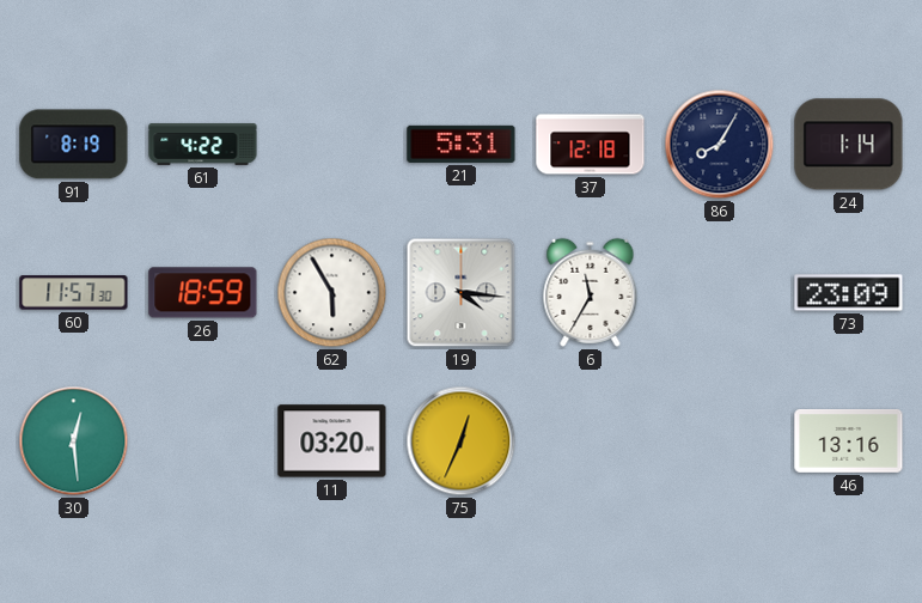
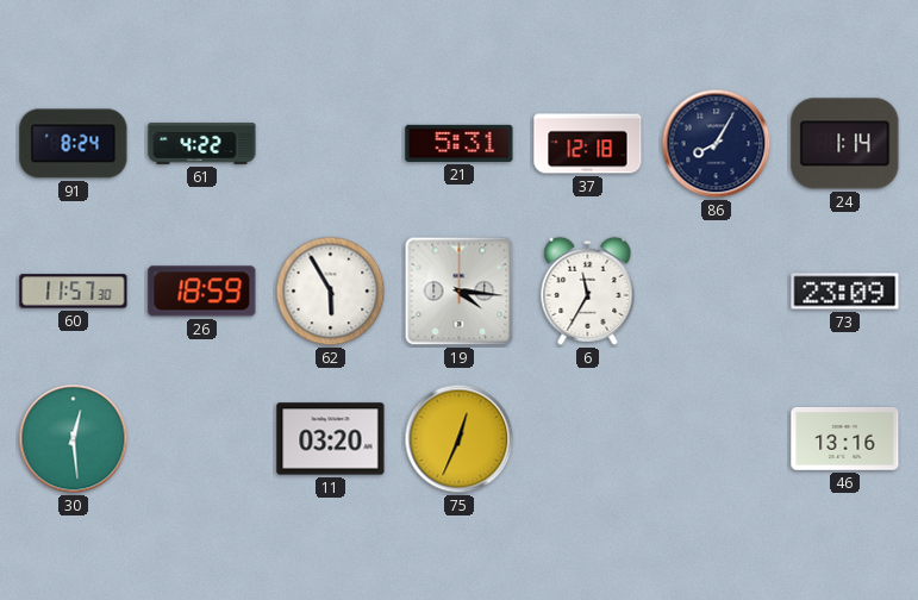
91: 8:19 -> 8:24
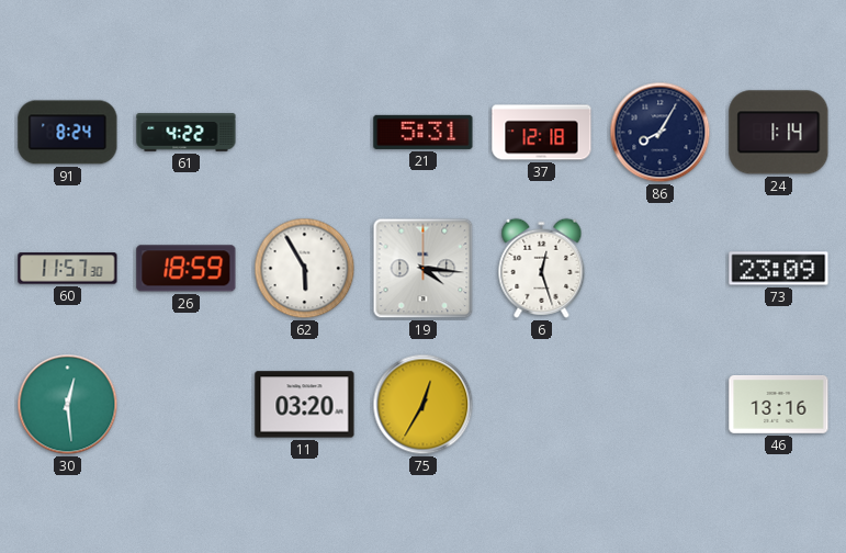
6: 11:35 -> 12:27
75: 12:34 -> 12:35
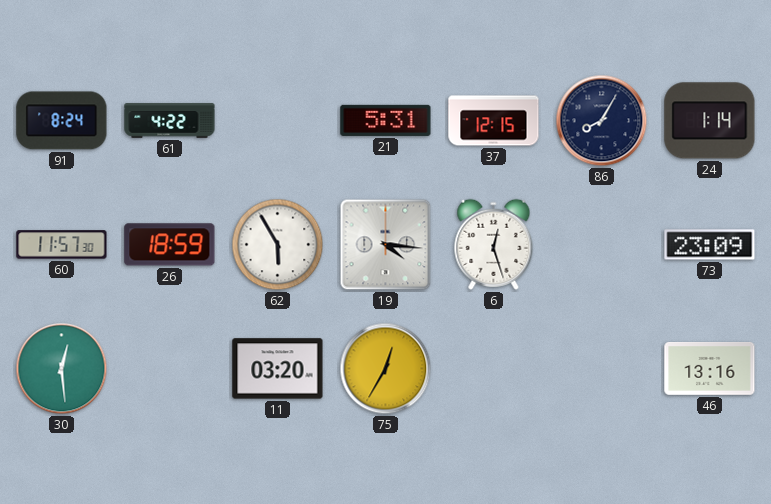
37: 12:18 -> 12:15
